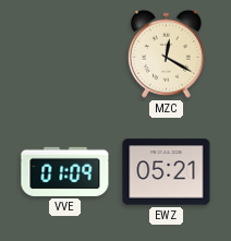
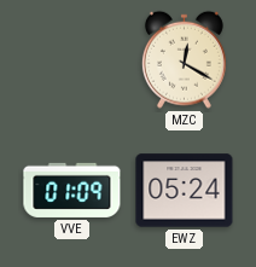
EWZ: 05:21 -> 05:24
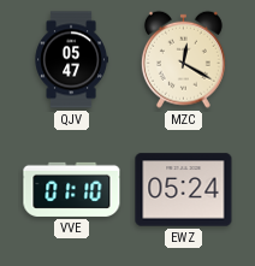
QJV: none -> 05:47
VVE: 01:09 -> 01:10
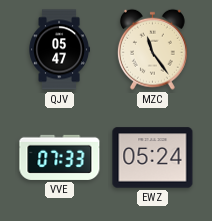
MZC: 12:20 -> 11:24
VVE: 01:10 -> 07:33
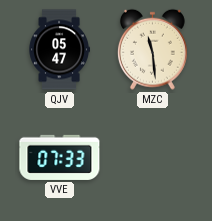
MZC: 11:24 -> 11:29
EWZ: 05:24 -> none
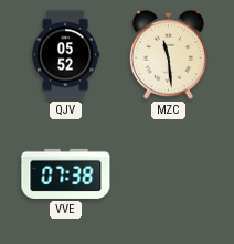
QJV: 05:47 -> 05:52
VVE: 07:33 -> 07:38
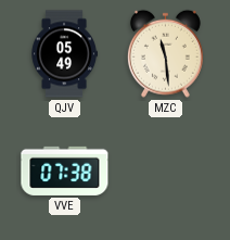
QJV: 05:52 -> 05:49
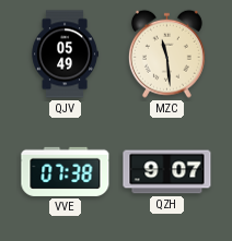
QZH: none -> 9:07
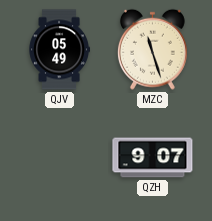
MZC: 11:29 -> 11:27
VVE: 07:38 -> none
